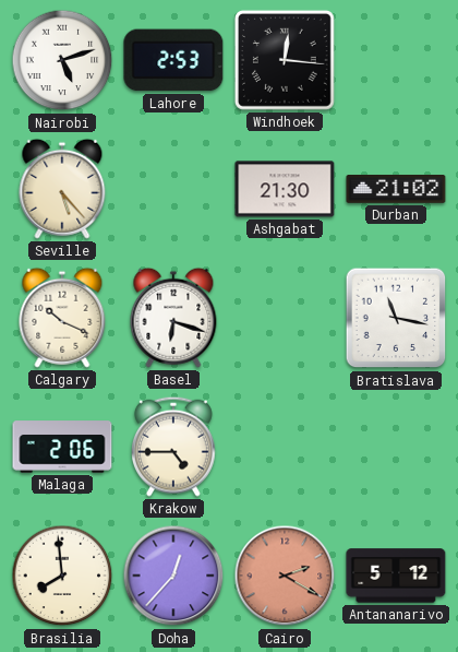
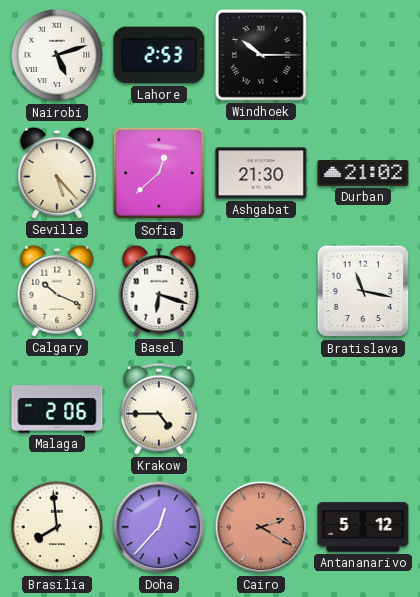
Windhoek: 12:16 -> 10:15
Sofia: none -> 12:38
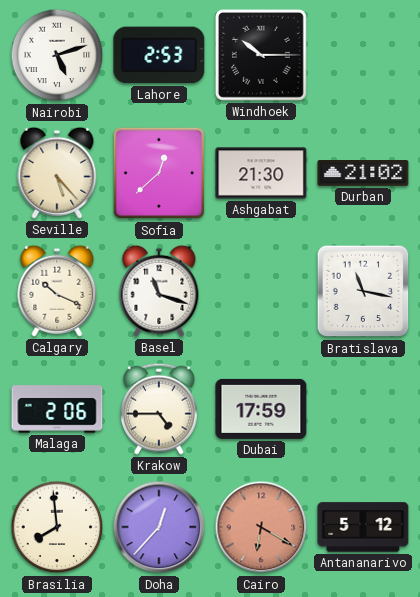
Basel: 6:18 -> 11:18
Dubai: none -> 17:59
Cairo: 2:20 -> 6:20
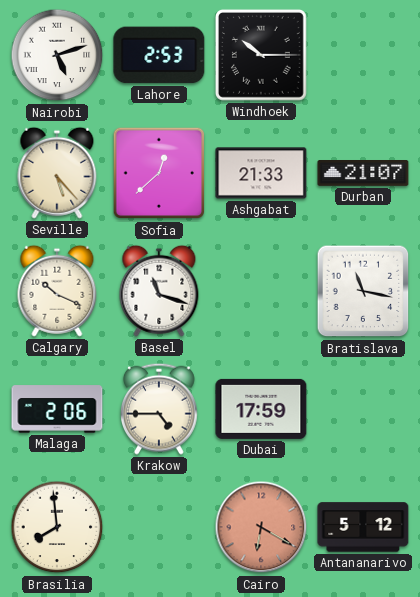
Ashgabat: 21:30 -> 21:33
Durban: 21:02 -> 21:07
Doha: 12:37 -> none
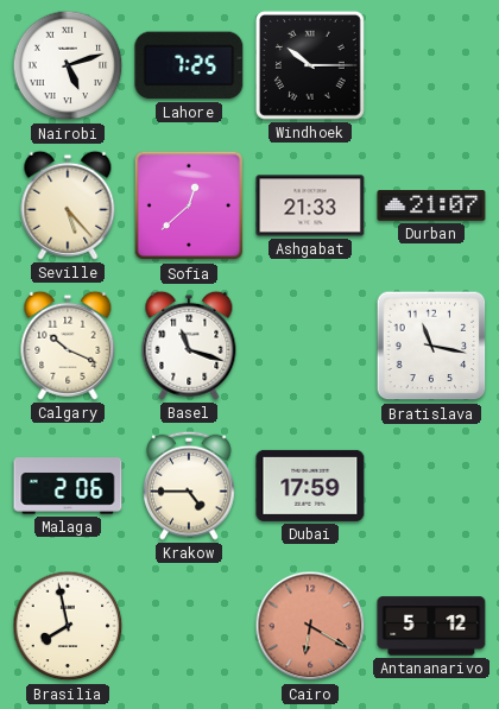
Lahore: 2:53 -> 7:25
Brasilia: 7:59 -> 7:58
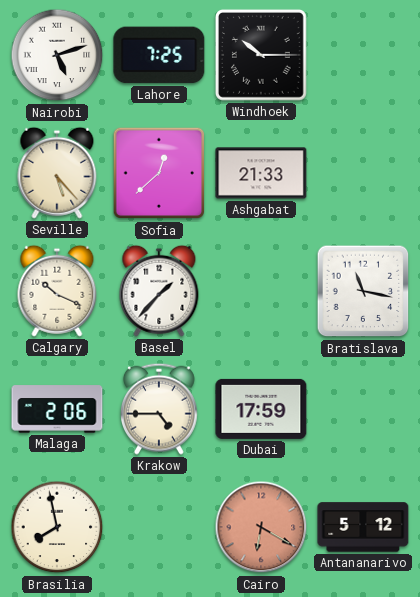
Durban: 21:07 -> none
Basel: 11:18 -> 1:37
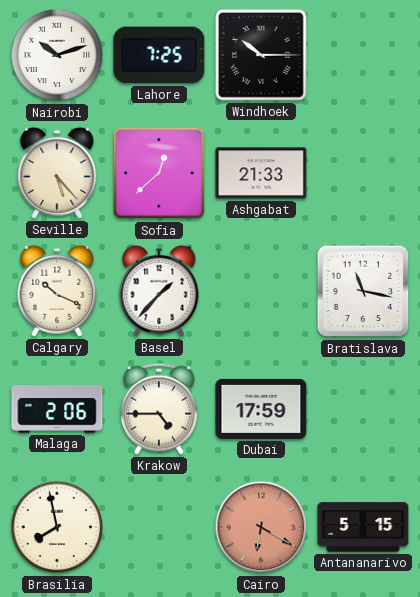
Nairobi: 5:12 -> 10:12
Antananarivo: 5:12 -> 5:15
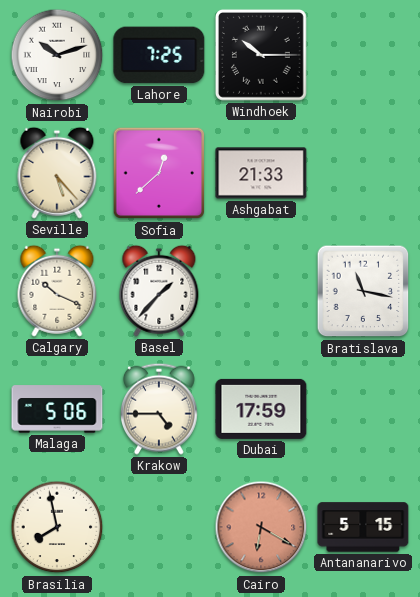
Malaga: 2:06 -> 5:06
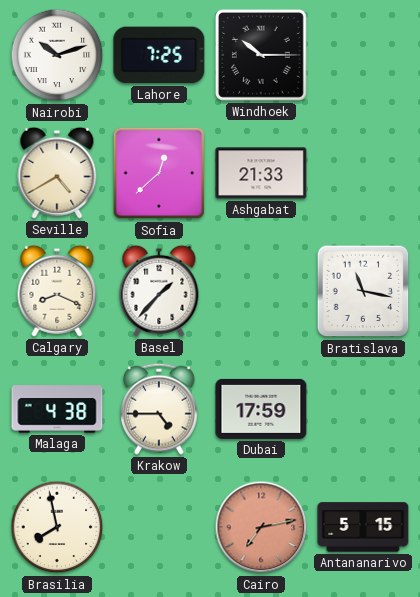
Seville: 5:23 -> 4:40
Calgary: 10:19 -> 8:19
Malaga: 5:06 -> 4:38
Cairo: 6:20 -> 7:13
